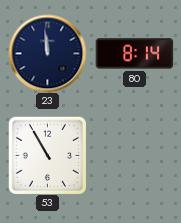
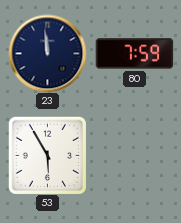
80: 8:14 -> 7:59
53: 10:55 -> 5:55
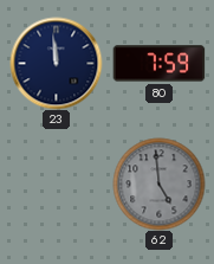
53: 5:55 -> none
62: none -> 4:59
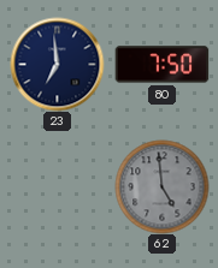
23: 11:59 -> 6:59
80: 7:59 -> 7:50
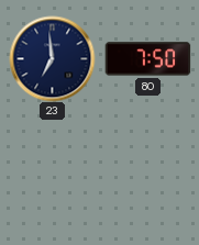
62: 4:59 -> none
